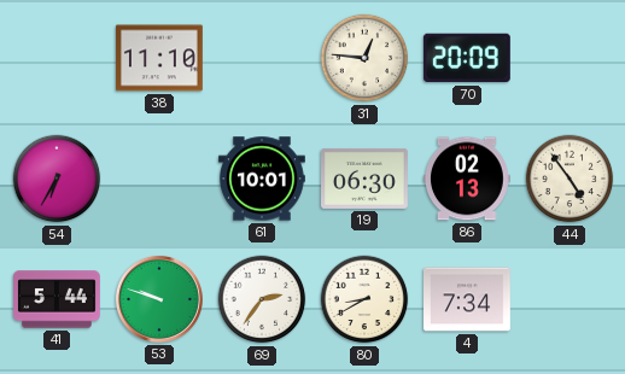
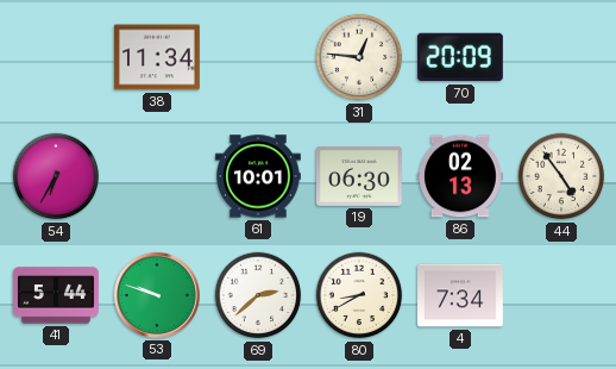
38: 11:10 -> 11:34
69: 2:36 -> 2:38
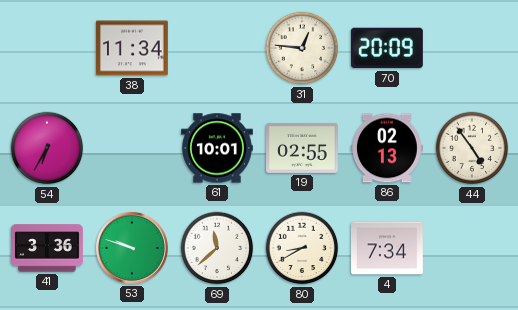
19: 06:30 -> 02:55
41: 5:44 -> 3:36
69: 2:38 -> 11:38
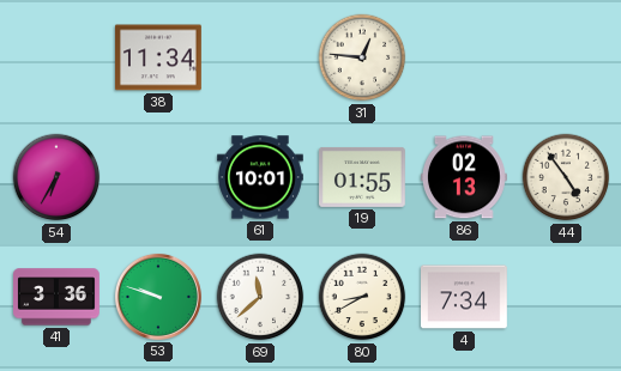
70: 20:09 -> none
19: 02:55 -> 01:55
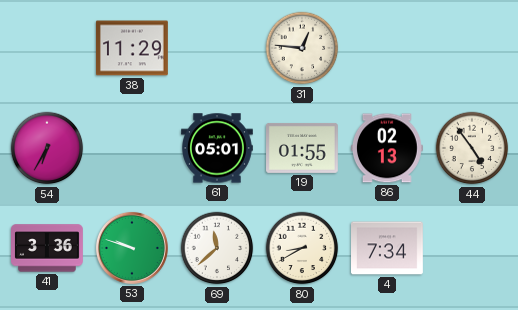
38: 11:34 -> 11:29
61: 10:01 -> 05:01
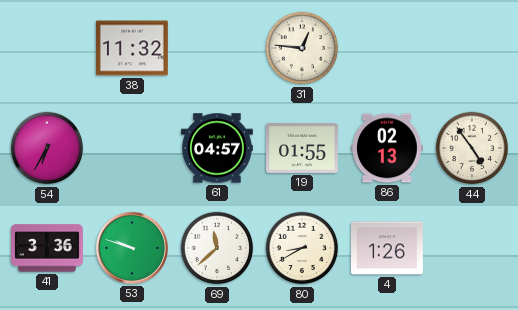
38: 11:29 -> 11:32
61: 05:01 -> 04:57
4: 7:34 -> 1:26
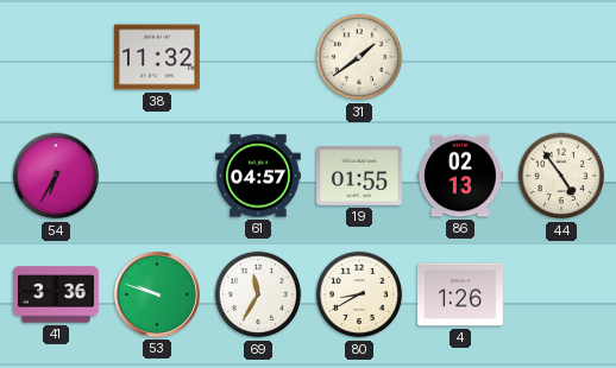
31: 12:46 -> 1:39
69: 11:38 -> 11:35
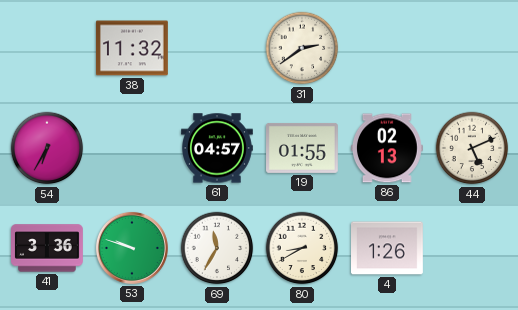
31: 1:39 -> 2:39
44: 4:54 -> 5:11
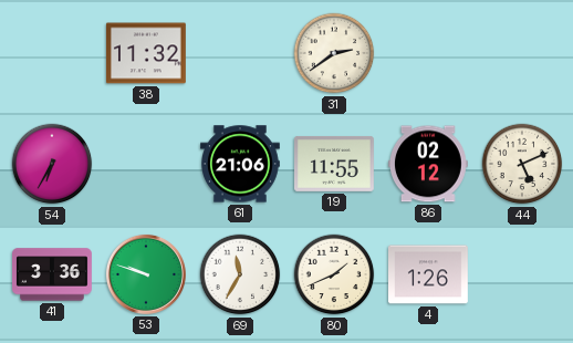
61: 04:57 -> 21:06
19: 01:55 -> 11:55
86: 02:13 -> 02:12
80: 8:40 -> 1:41
